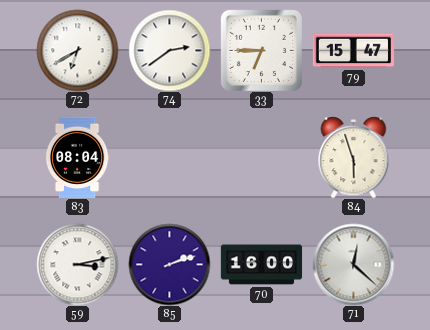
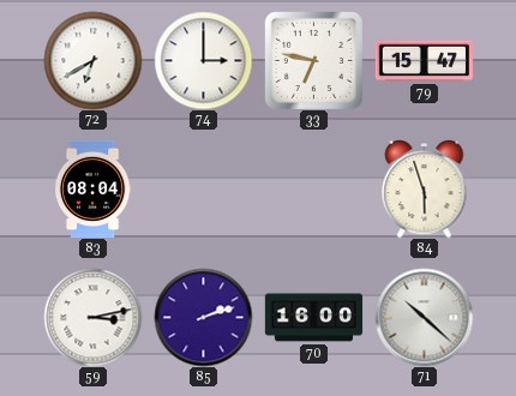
74: 2:39 -> 3:00
33: 6:45 -> 6:47
71: 12:22 -> 10:22
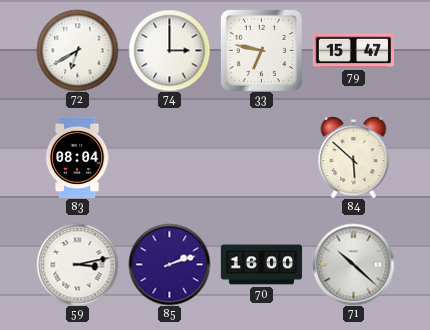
84: 5:57 -> 5:52
